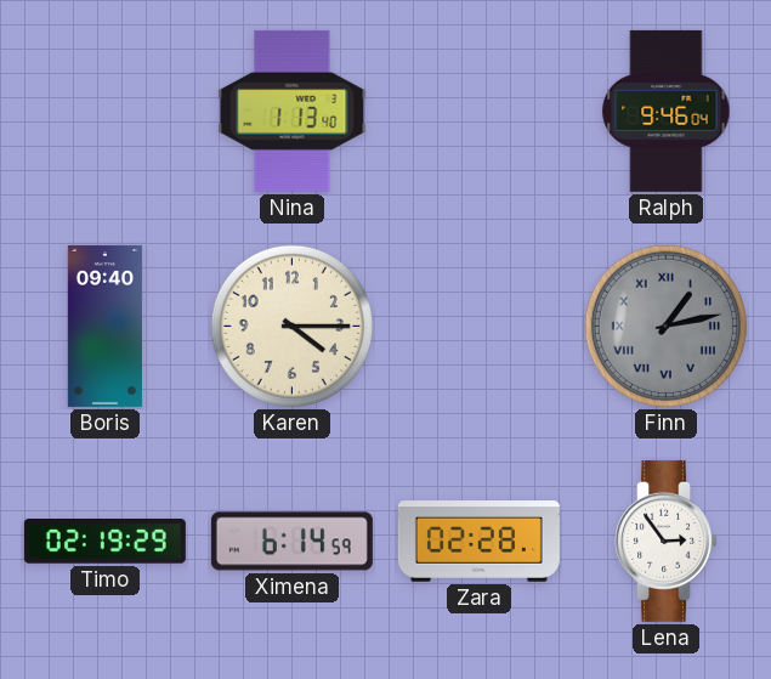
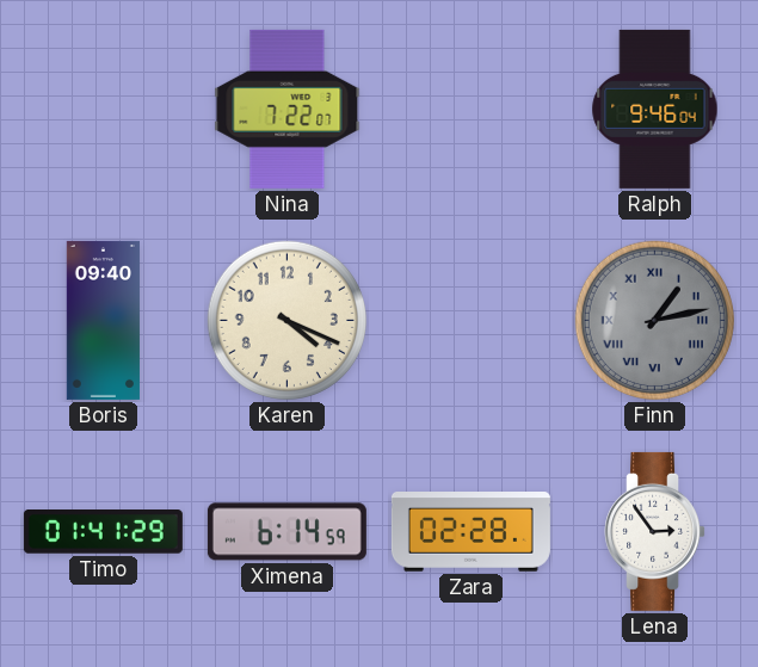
Nina: 1:13 -> 7:22
Karen: 4:15 -> 4:19
Timo: 02:19 -> 01:41
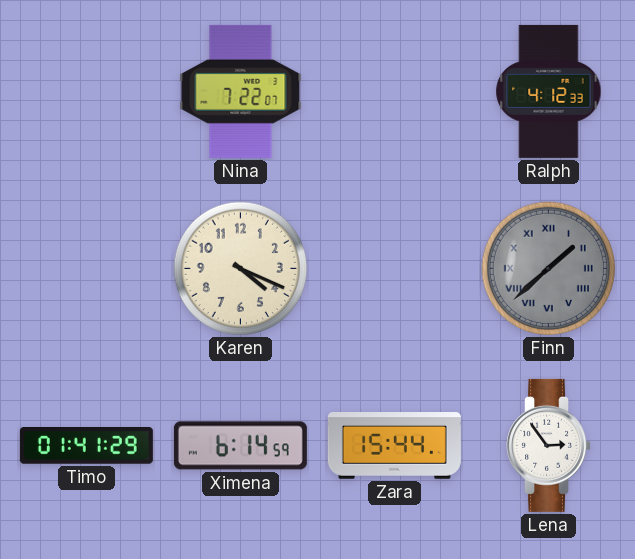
Ralph: 9:46 -> 4:12
Boris: 09:40 -> none
Finn: 1:13 -> 1:38
Zara: 02:28 -> 15:44
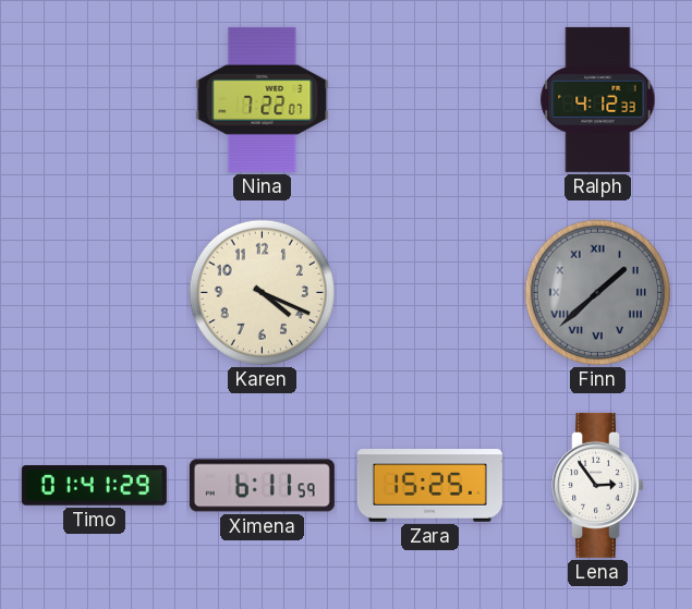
Ximena: 6:14 -> 6:11
Zara: 15:44 -> 15:25
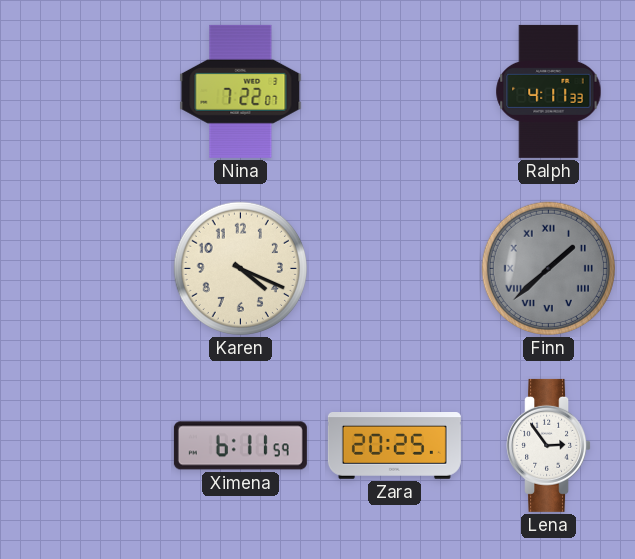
Ralph: 4:12 -> 4:11
Timo: 01:41 -> none
Zara: 15:25 -> 20:25
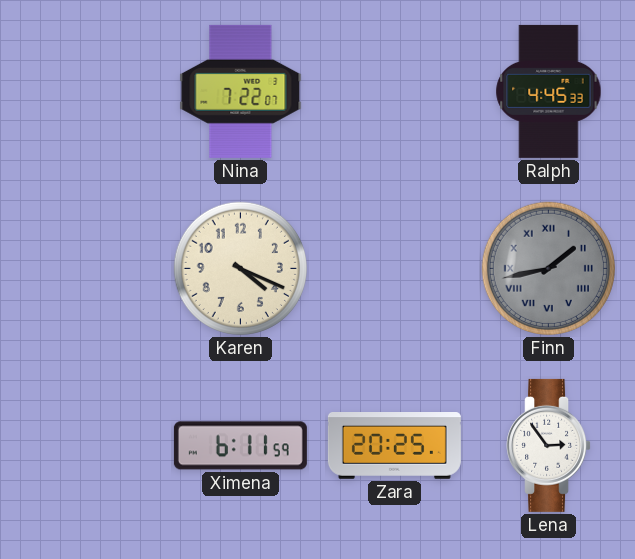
Ralph: 4:11 -> 4:45
Finn: 1:38 -> 1:43
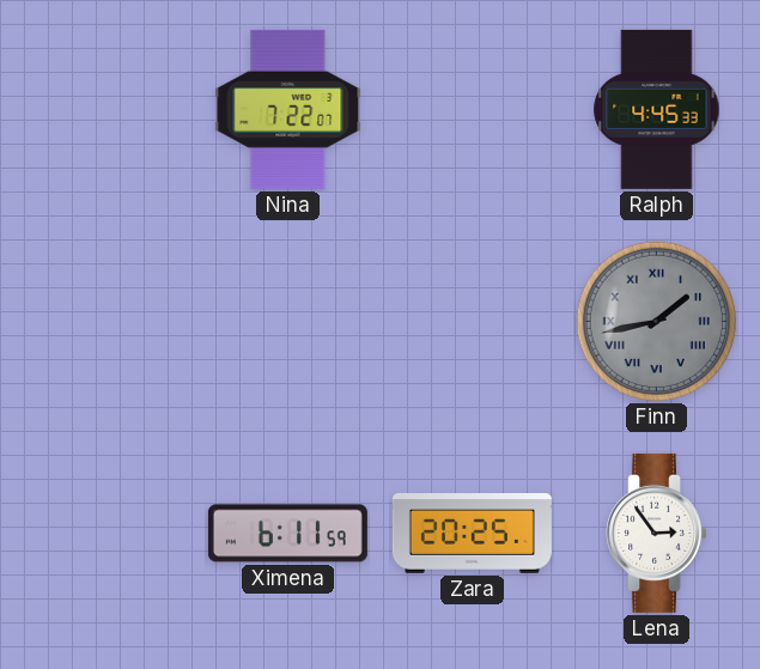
Karen: 4:19 -> none
